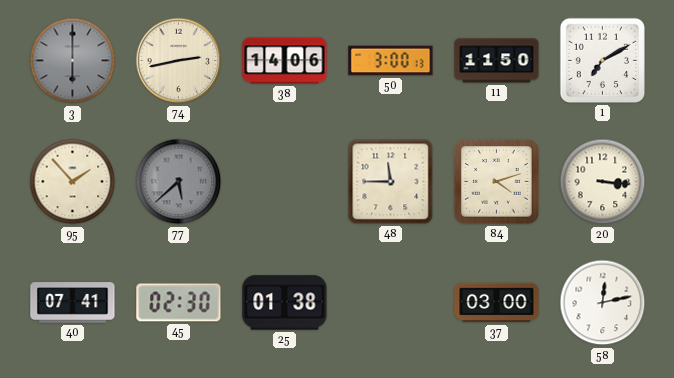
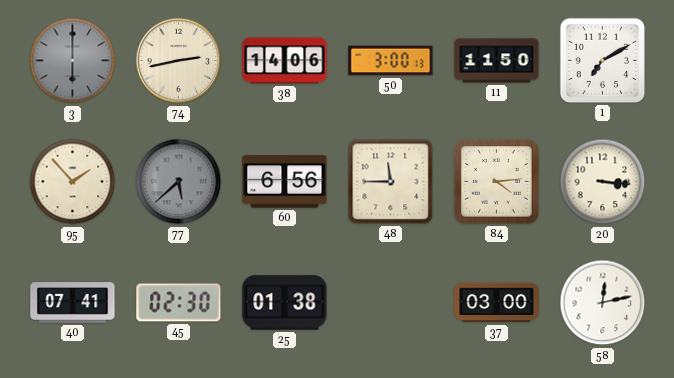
60: none -> 6:56
84: 4:12 -> 4:14
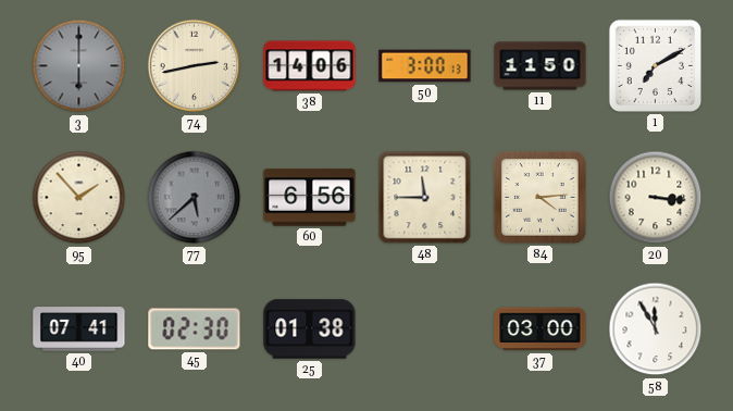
58: 12:13 -> 11:55
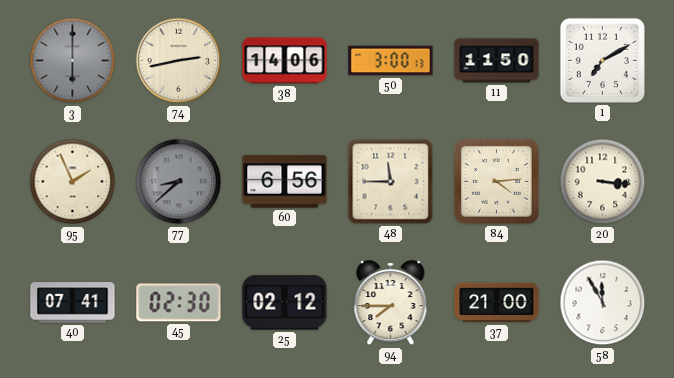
95: 1:53 -> 1:56
77: 5:38 -> 8:38
25: 01:38 -> 02:12
94: none -> 7:45
37: 03:00 -> 21:00
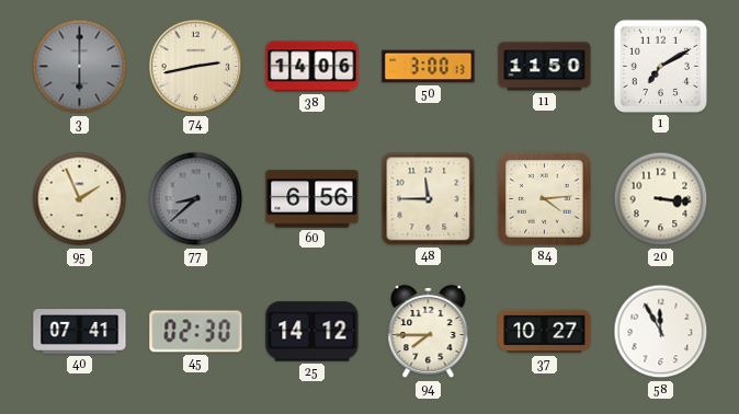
25: 02:12 -> 14:12
37: 21:00 -> 10:27
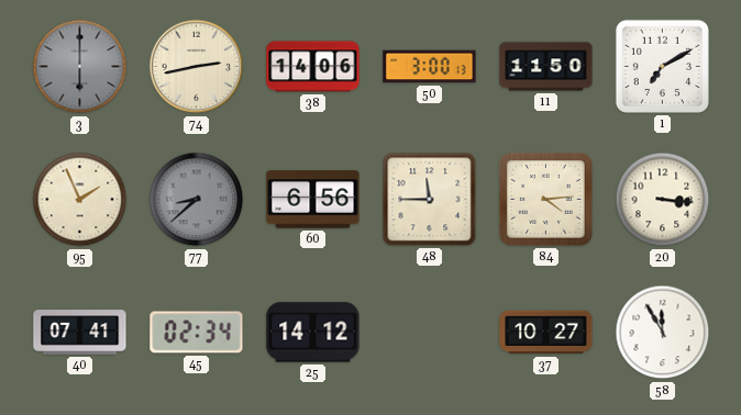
45: 02:30 -> 02:34
94: 7:45 -> none
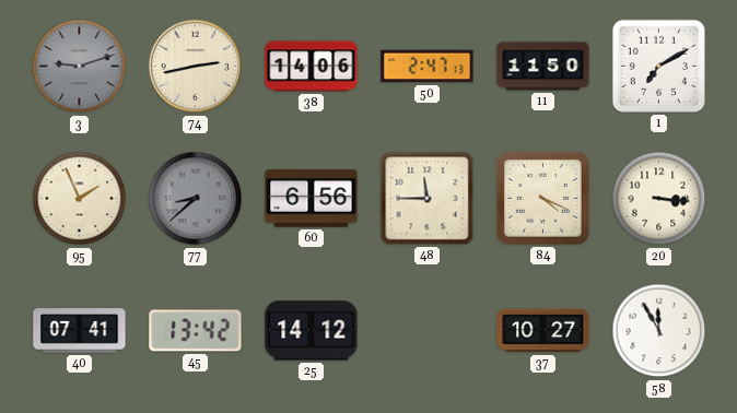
3: 6:00 -> 9:12
50: 3:00 -> 2:47
84: 4:14 -> 4:19
45: 02:34 -> 13:42
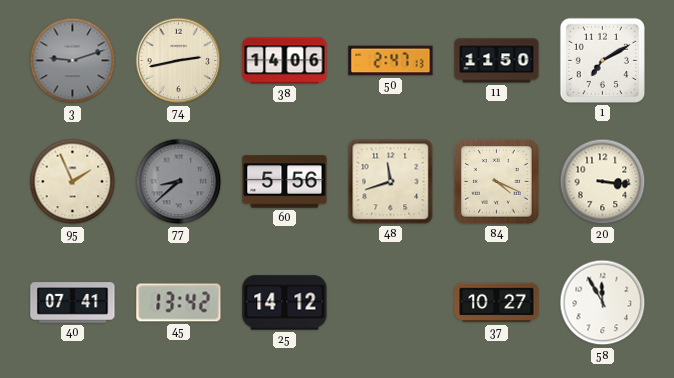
60: 6:56 -> 5:56
48: 11:45 -> 11:42
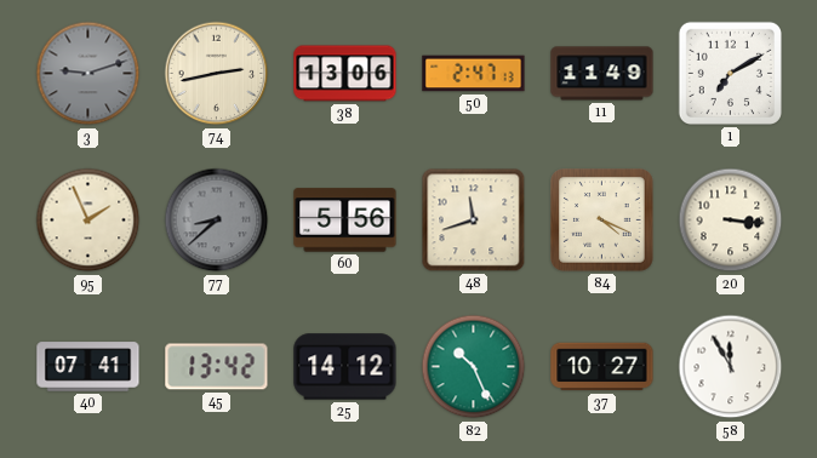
38: 14:06 -> 13:06
11: 11:50 -> 11:49
82: none -> 10:26
